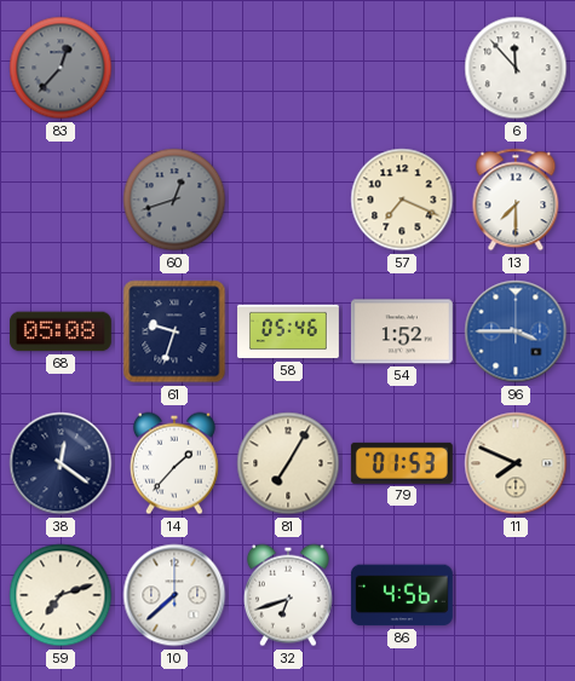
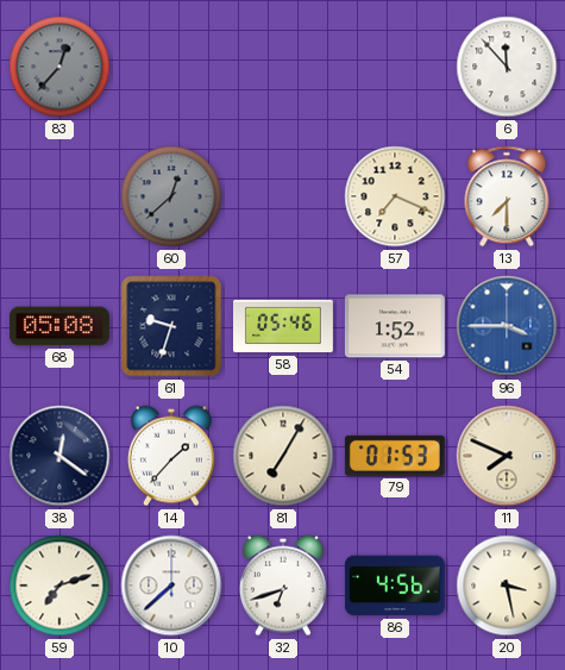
60: 12:42 -> 12:38
20: none -> 3:28
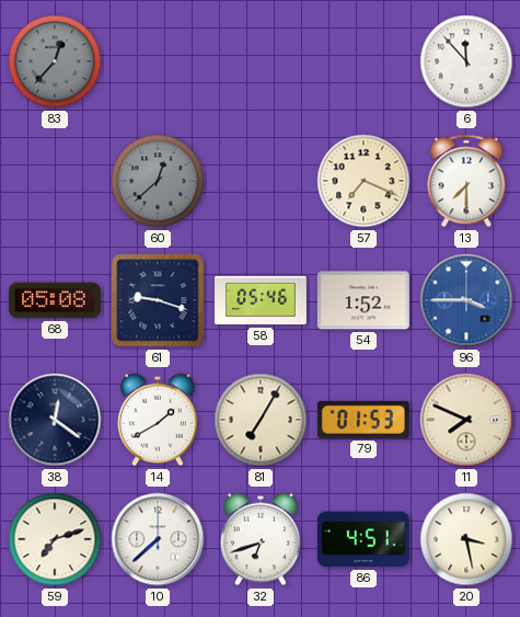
61: 9:33 -> 9:18
14: 1:37 -> 1:40
86: 4:56 -> 4:51
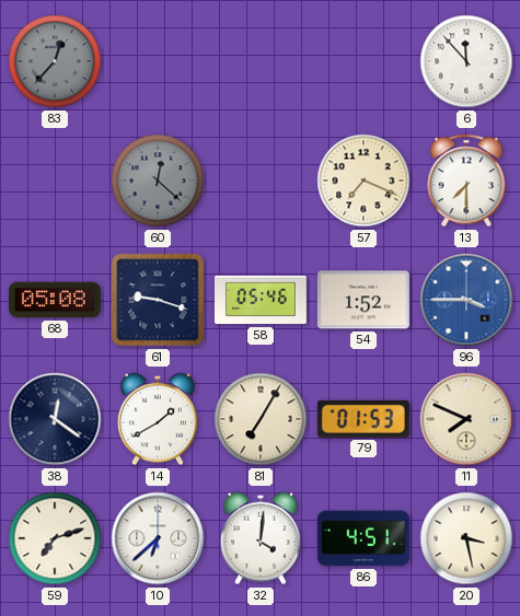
60: 12:38 -> 12:22
10: 7:38 -> 6:38
32: 6:42 -> 4:01
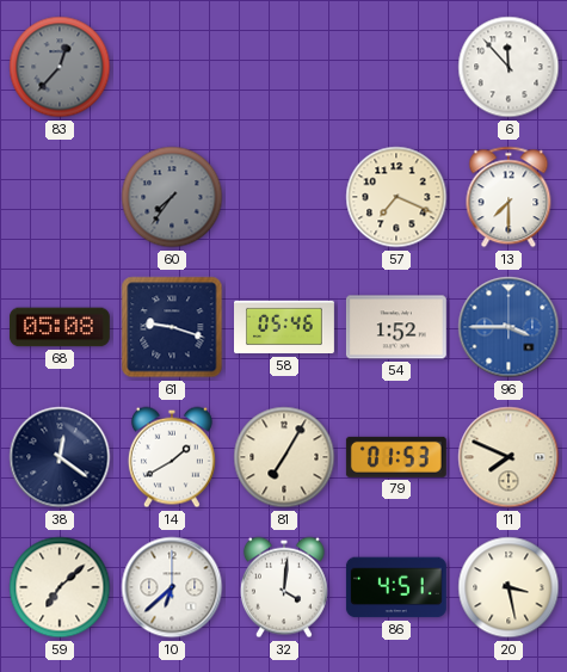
60: 12:22 -> 7:36
59: 7:12 -> 7:08
